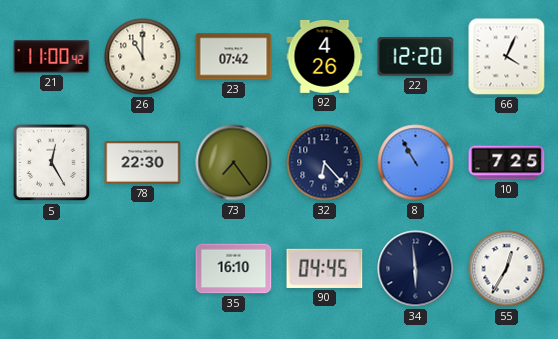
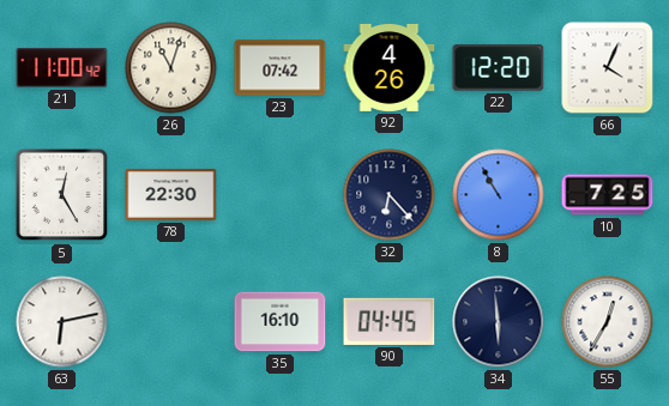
26: 11:00 -> 11:03
73: 7:24 -> none
63: none -> 6:13
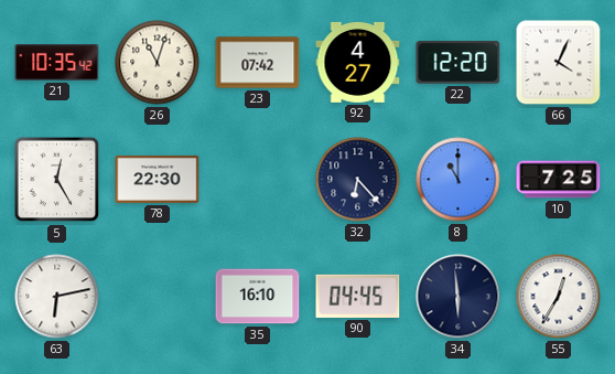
21: 11:00 -> 10:35
92: 4:26 -> 4:27
8: 10:55 -> 11:00
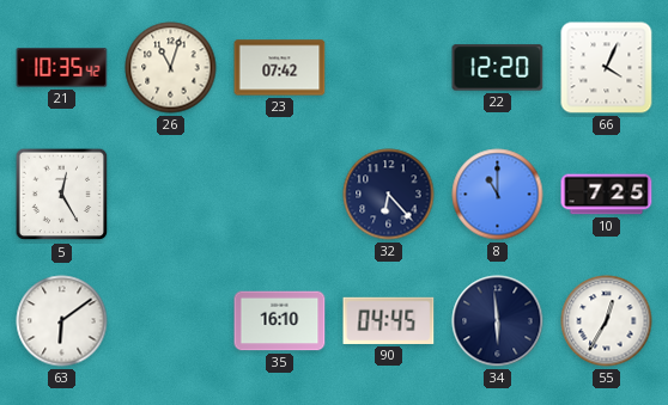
92: 4:27 -> none
78: 22:30 -> none
63: 6:13 -> 6:09
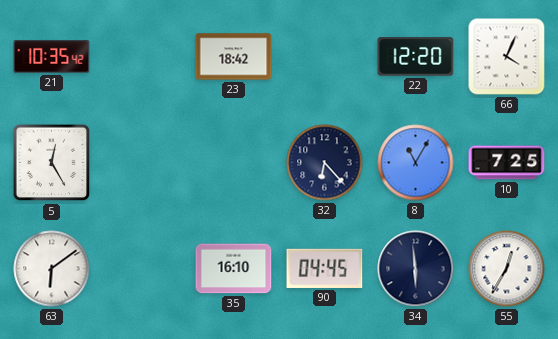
26: 11:03 -> none
23: 07:42 -> 18:42
8: 11:00 -> 11:05
